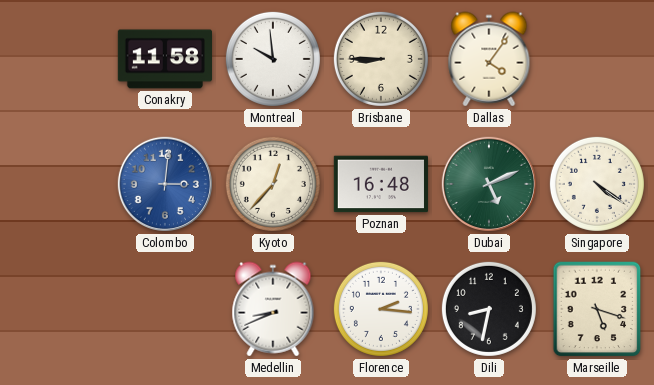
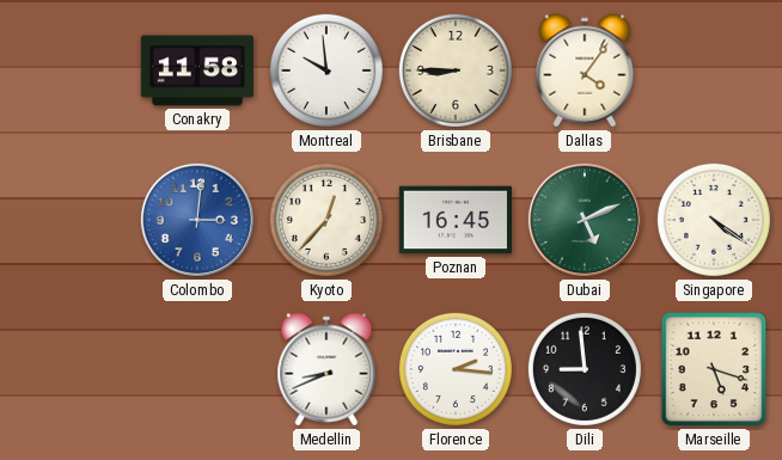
Poznan: 16:48 -> 16:45
Dili: 8:32 -> 8:59
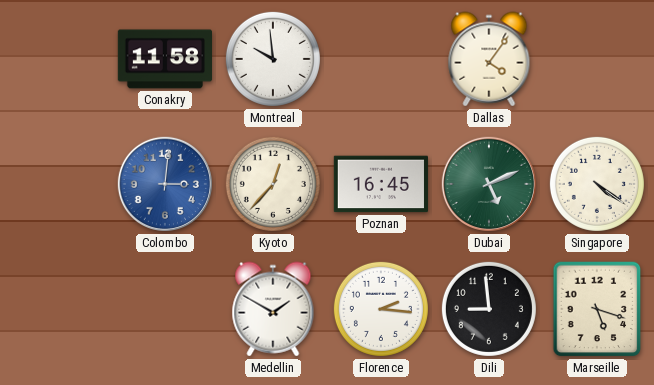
Brisbane: 8:45 -> none
Medellin: 8:41 -> 1:50
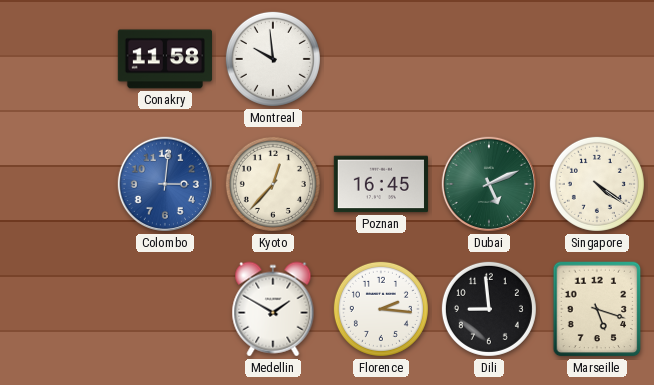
Dallas: 4:06 -> none
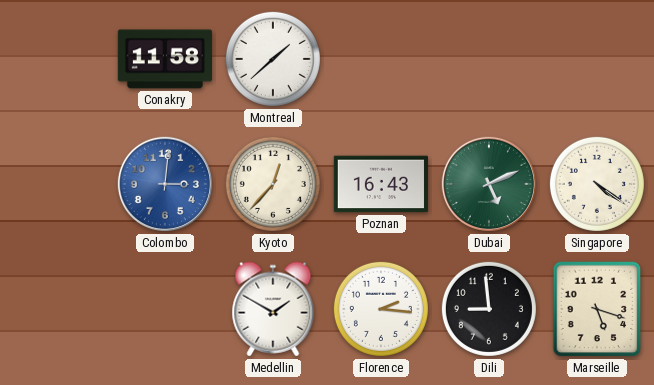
Montreal: 9:59 -> 1:38
Poznan: 16:45 -> 16:43
